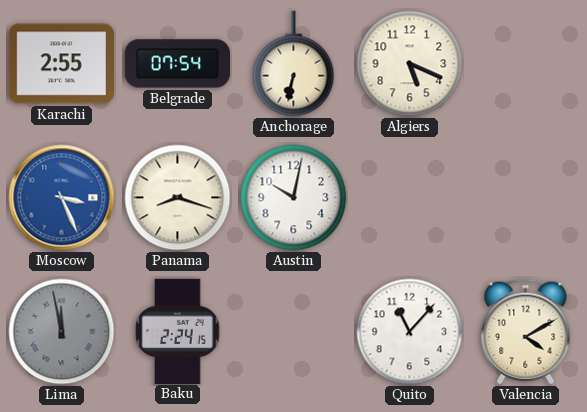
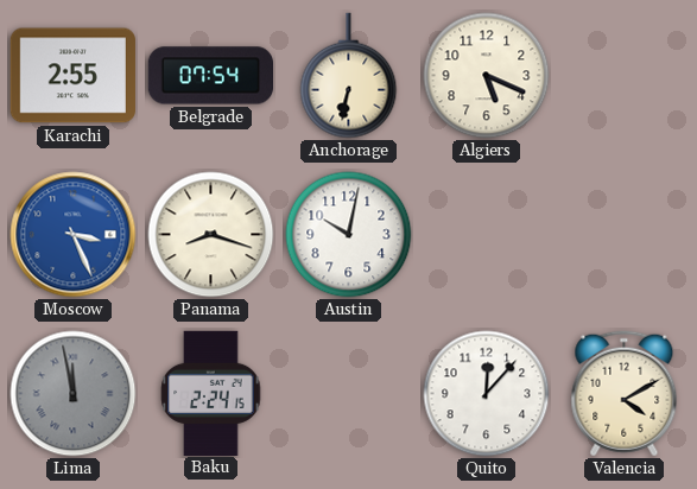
Quito: 11:07 -> 12:07
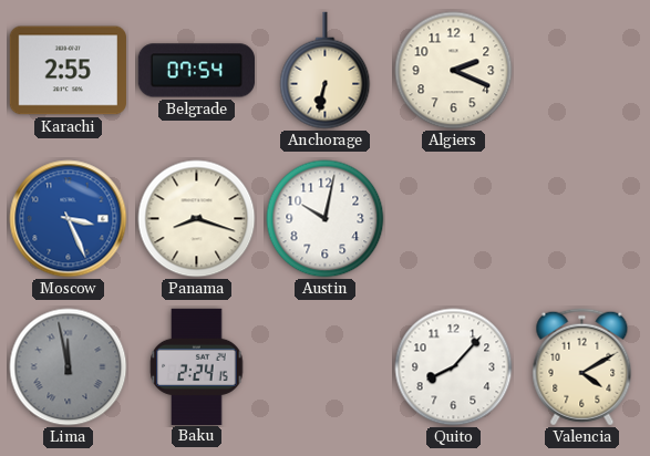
Algiers: 5:19 -> 2:19
Quito: 12:07 -> 8:07
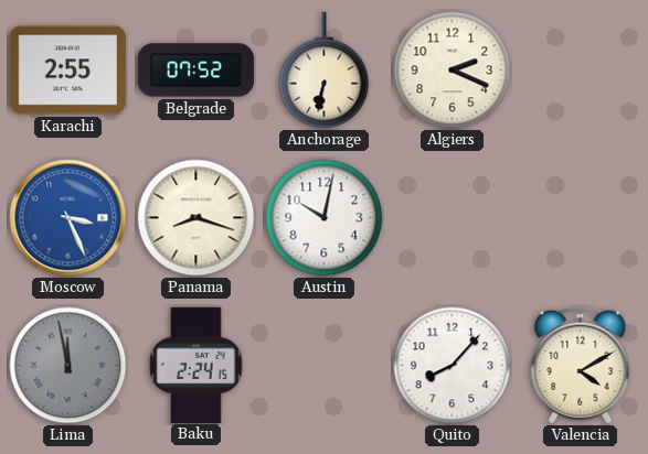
Belgrade: 07:54 -> 07:52
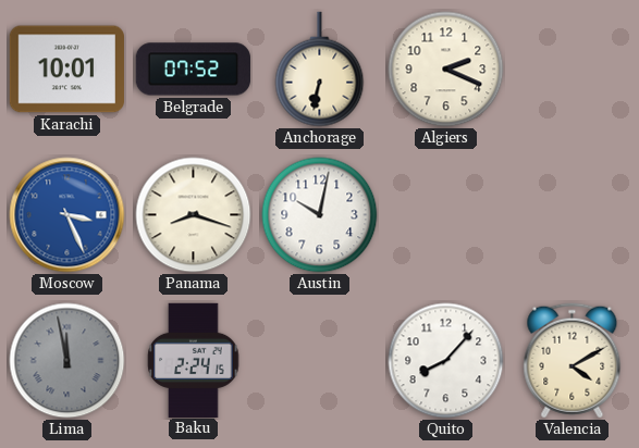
Karachi: 2:55 -> 10:01
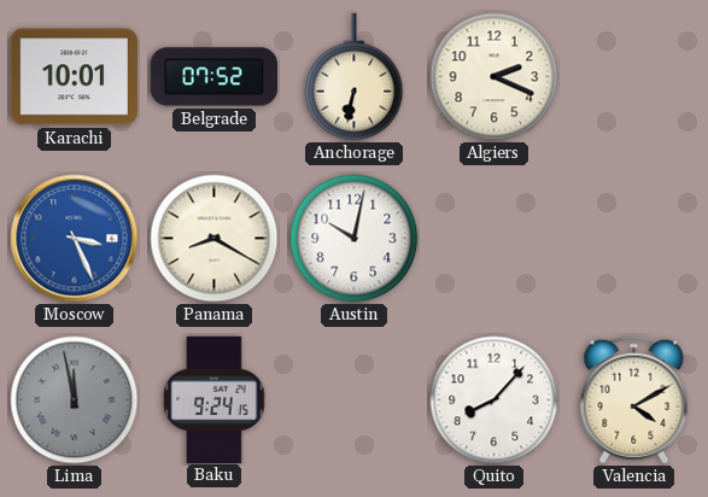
Panama: 8:18 -> 8:20
Baku: 2:24 -> 9:24
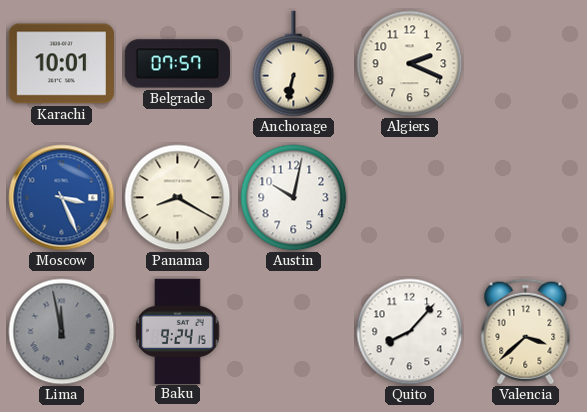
Belgrade: 07:52 -> 07:57
Valencia: 4:10 -> 3:38
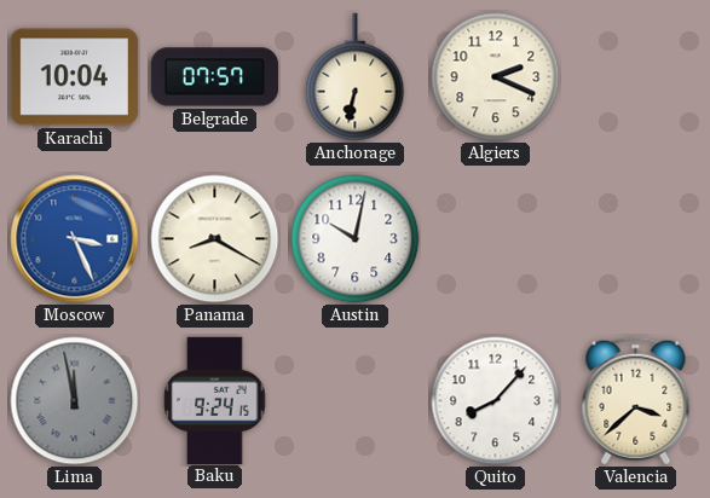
Karachi: 10:01 -> 10:04
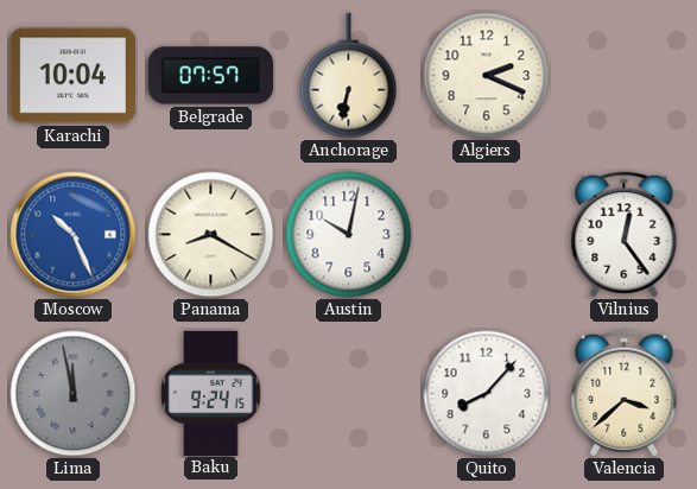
Moscow: 3:26 -> 10:26
Vilnius: none -> 12:24
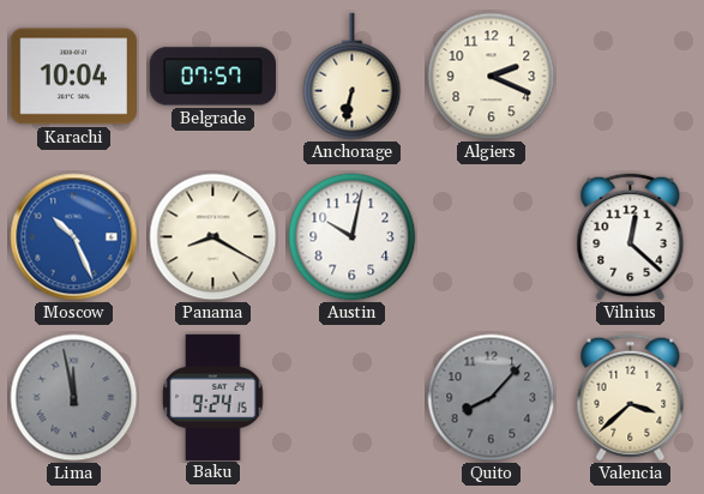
Vilnius: 12:24 -> 12:22
Quito dial: white -> grey
